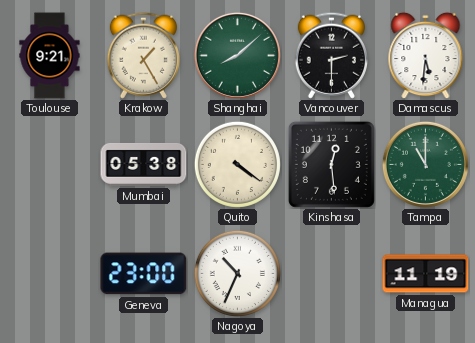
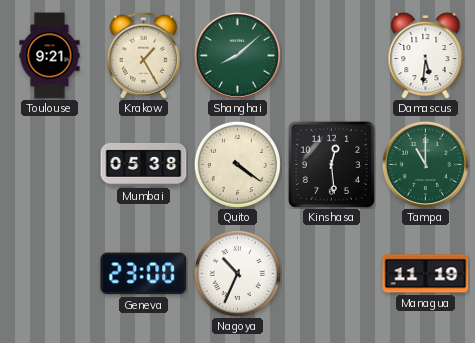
Vancouver: 2:30 -> none
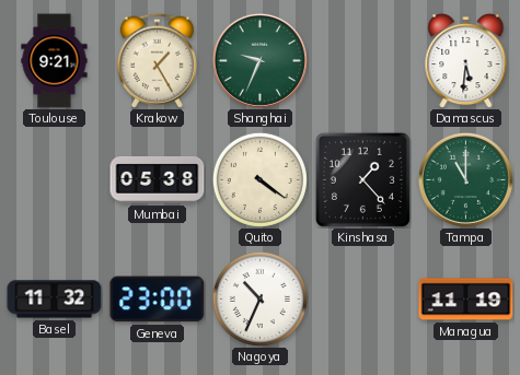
Shanghai: 8:08 -> 9:34
Kinshasa: 12:29 -> 1:23
Basel: none -> 11:32
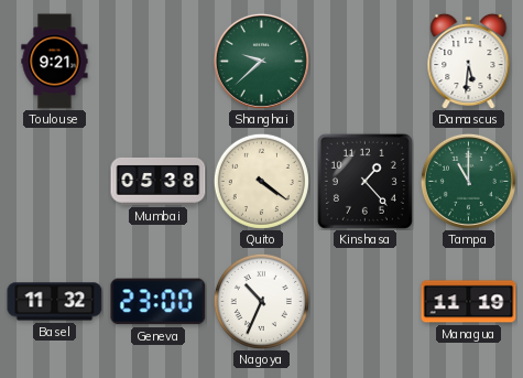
Krakow: 1:25 -> none
Shanghai: 9:34 -> 9:38
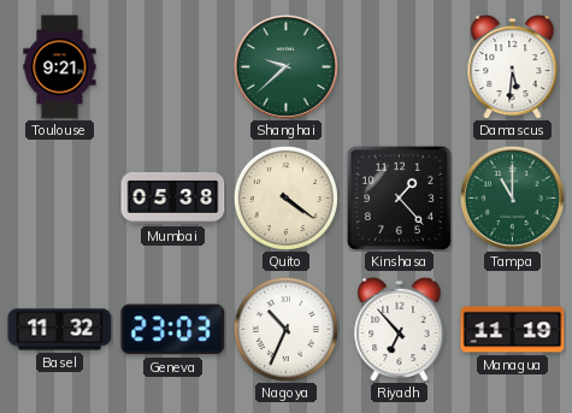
Geneva: 23:00 -> 23:03
Riyadh: none -> 6:53
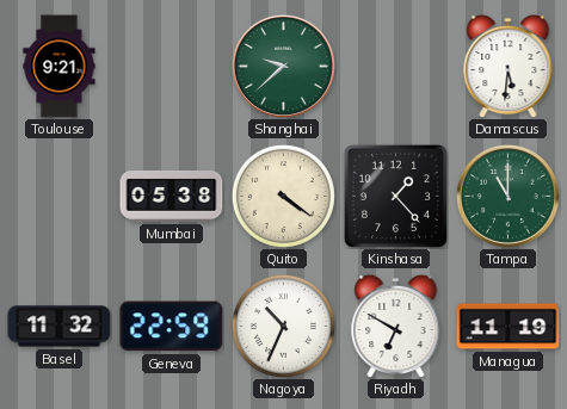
Geneva: 23:03 -> 22:59
Riyadh: 6:53 -> 6:50
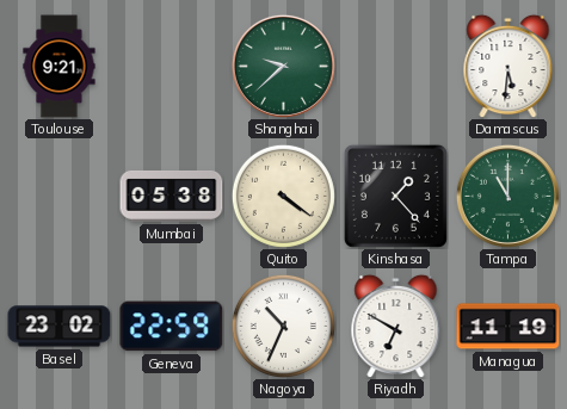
Basel: 11:32 -> 23:02
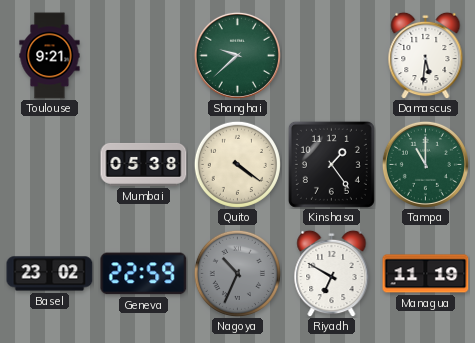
Kinshasa: 1:23 -> 1:24
Nagoya dial: white -> grey
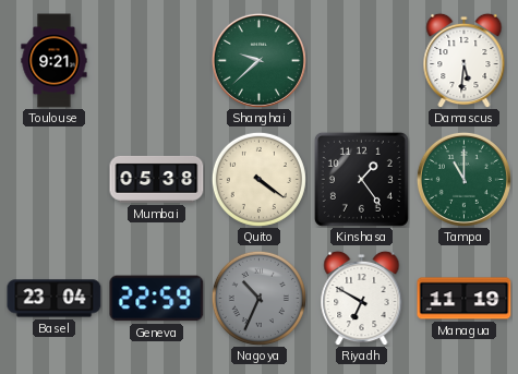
Basel: 23:02 -> 23:04
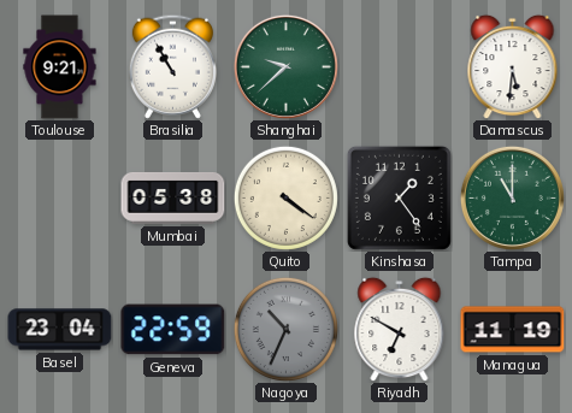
Brasilia: none -> 10:55
